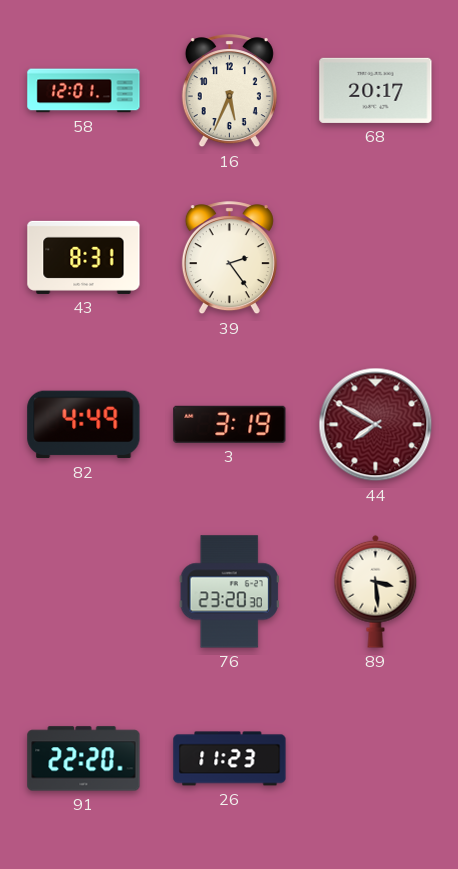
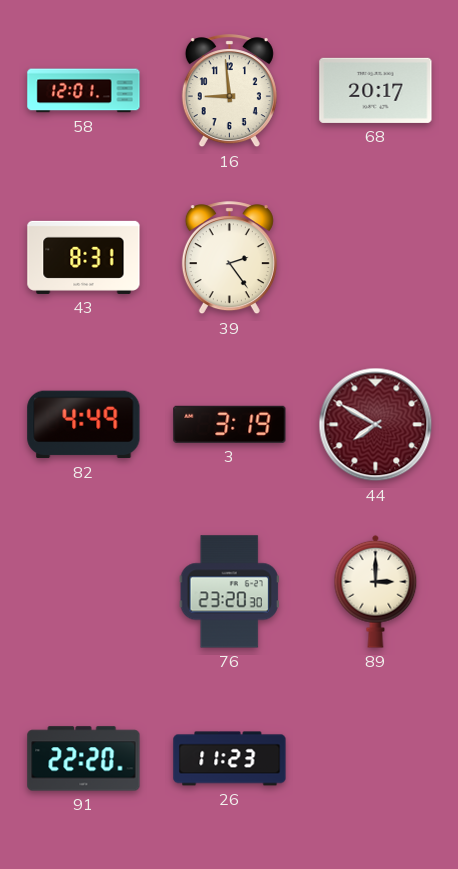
16: 5:34 -> 8:59
89: 3:29 -> 3:00
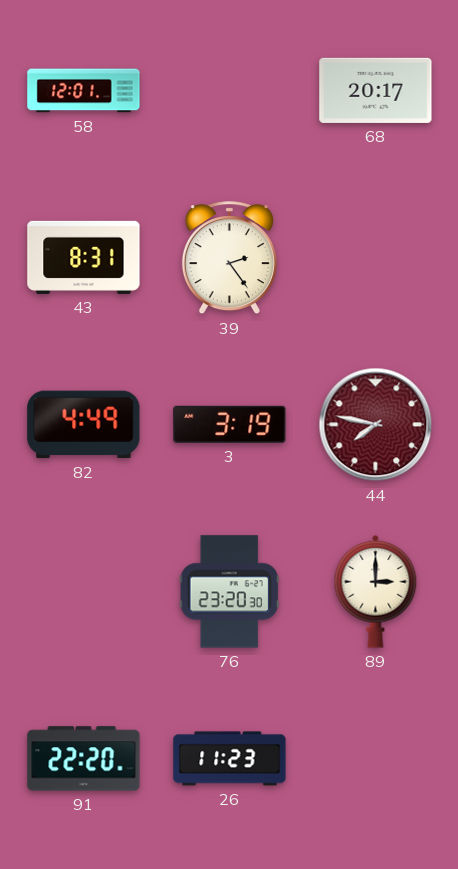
16: 8:59 -> none
44: 7:50 -> 7:47
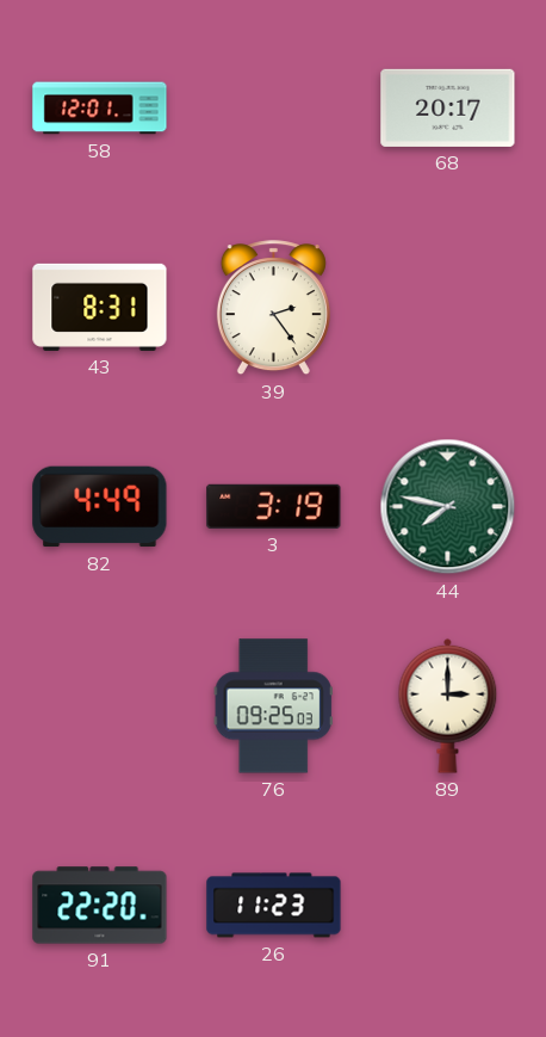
44 dial: burgundy -> green
76: 23:20 -> 09:25
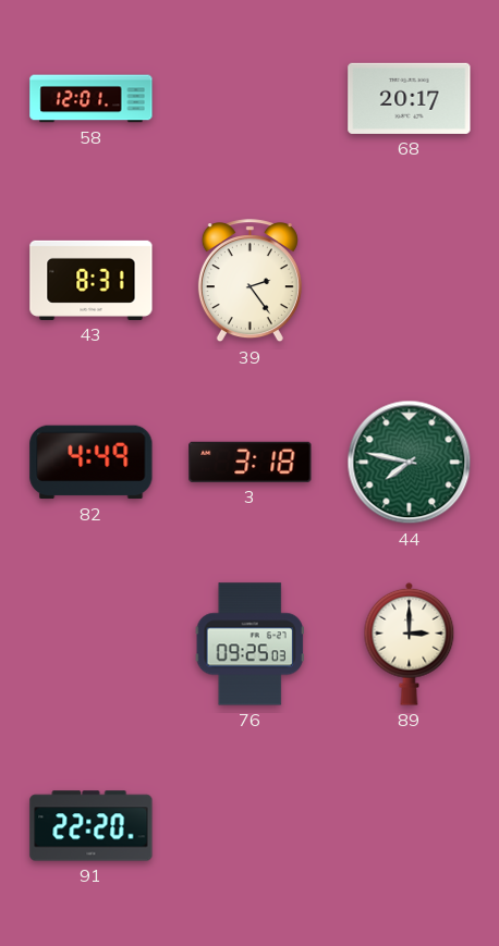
3: 3:19 -> 3:18
26: 11:23 -> none
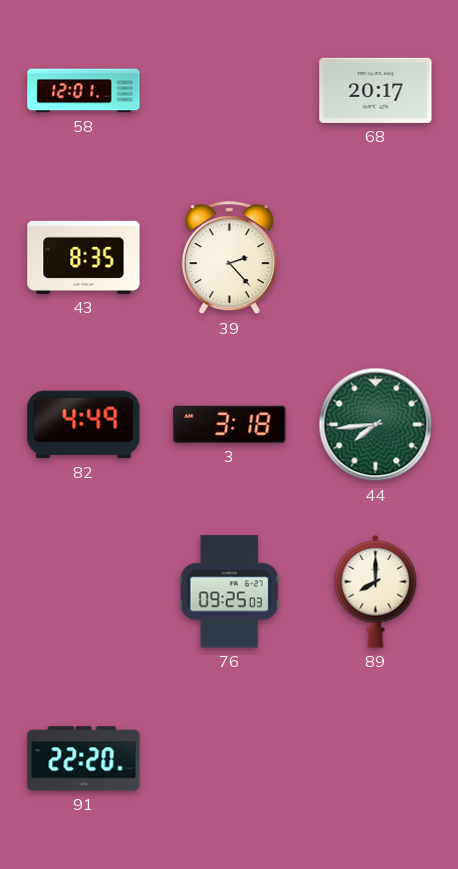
43: 8:31 -> 8:35
39: 2:24 -> 2:23
44: 7:47 -> 7:44
89: 3:00 -> 8:00
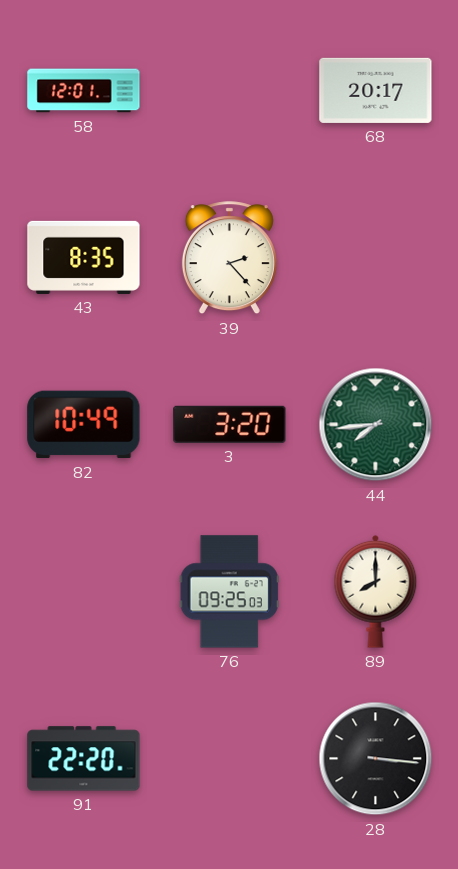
82: 4:49 -> 10:49
3: 3:18 -> 3:20
28: none -> 3:16
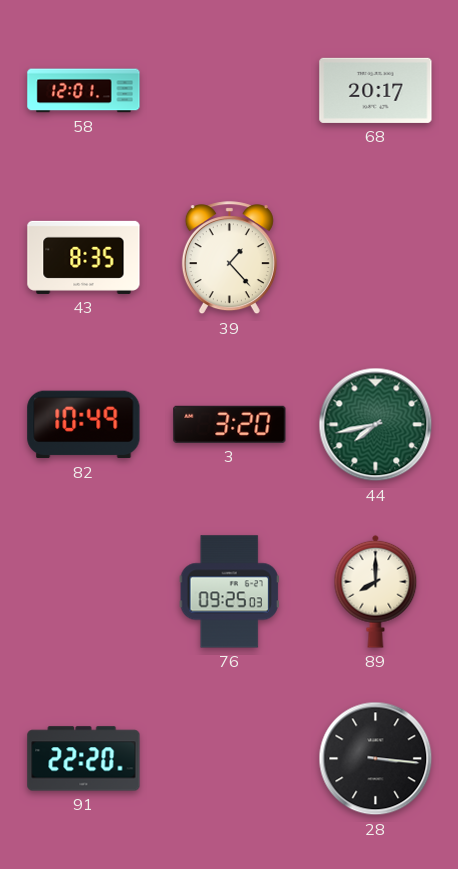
39: 2:23 -> 1:23
44: 7:44 -> 7:43
